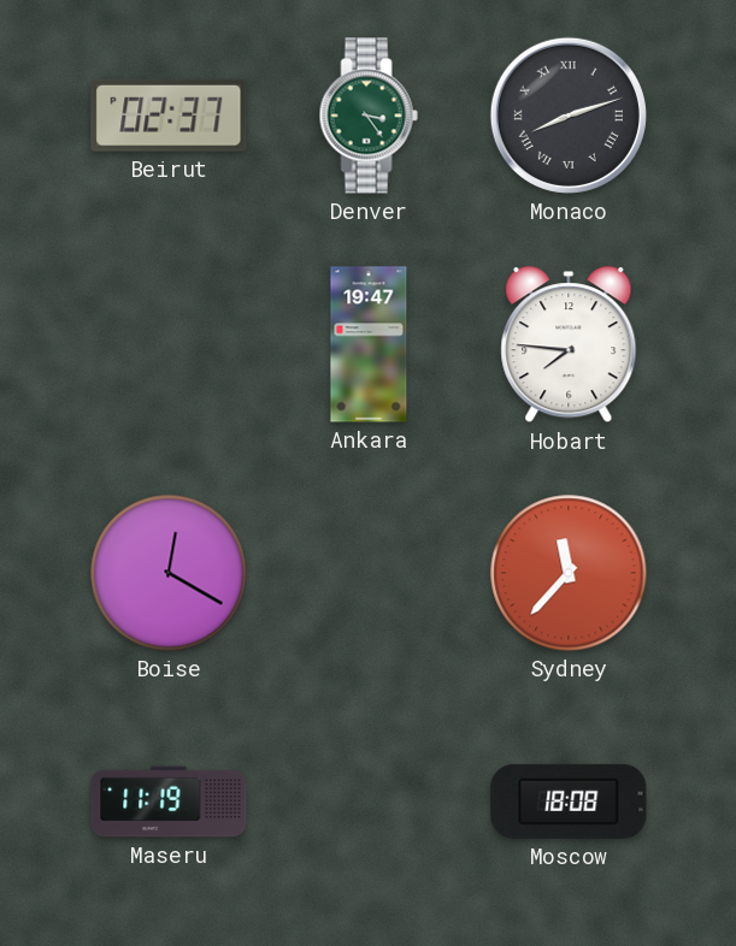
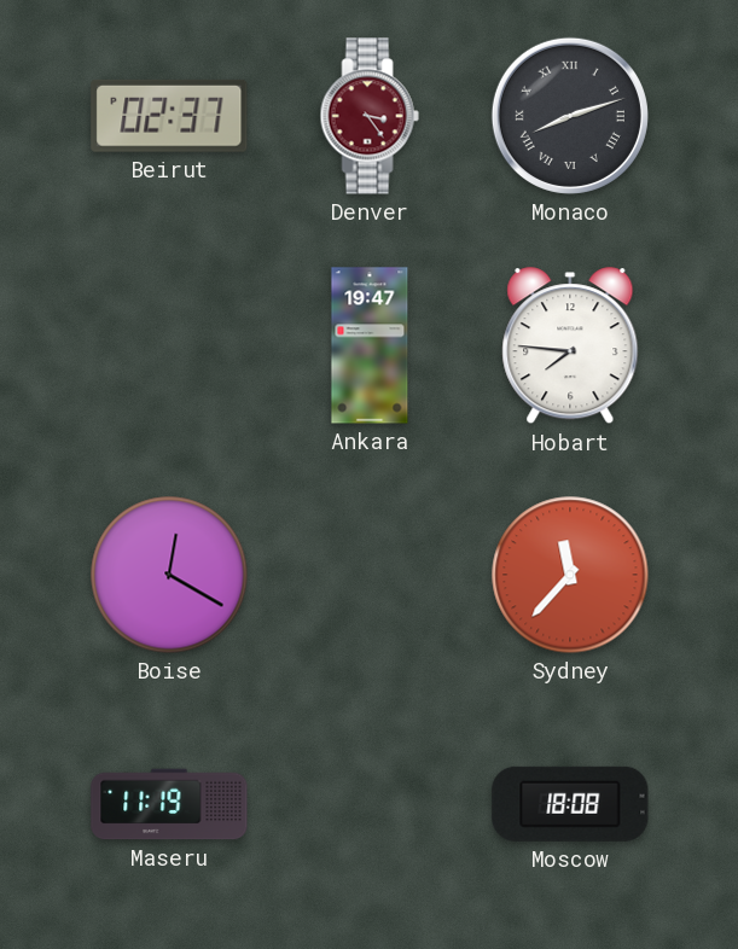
Denver dial: green -> burgundy
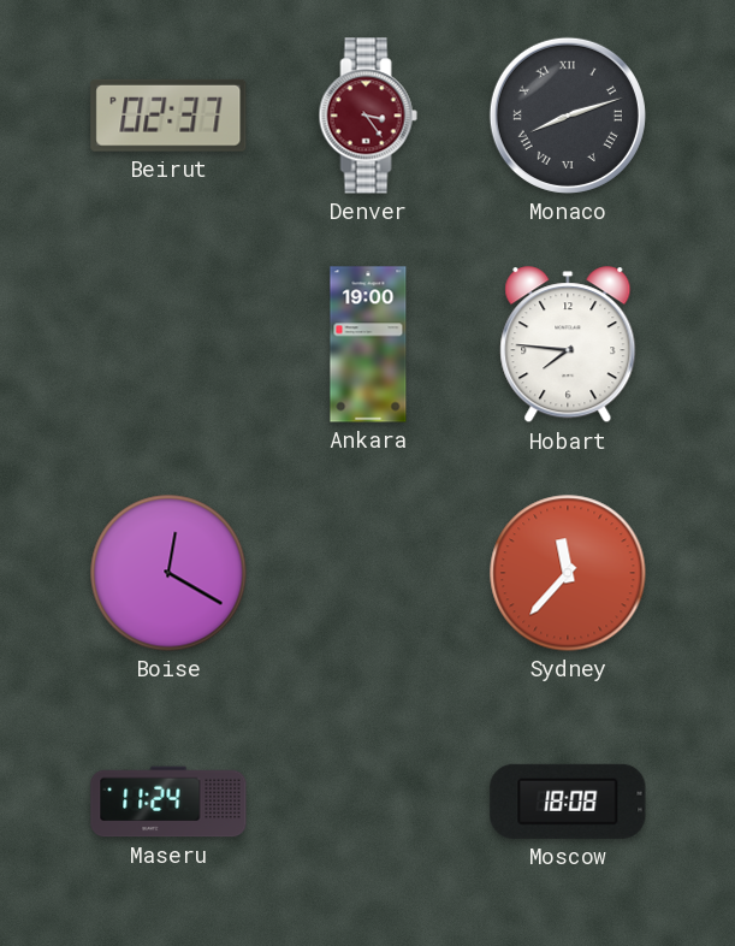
Ankara: 19:47 -> 19:00
Maseru: 11:19 -> 11:24
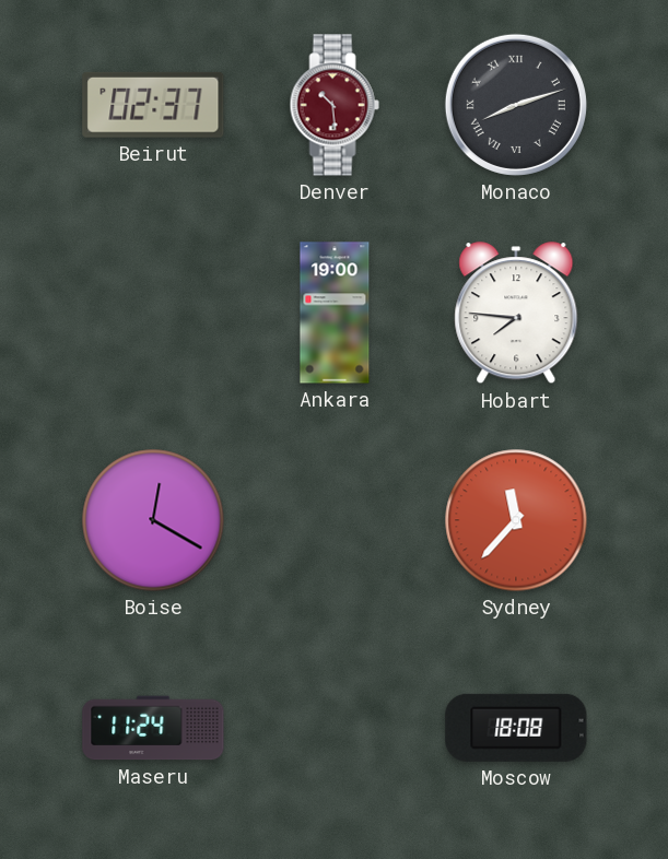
Denver: 3:24 -> 10:29
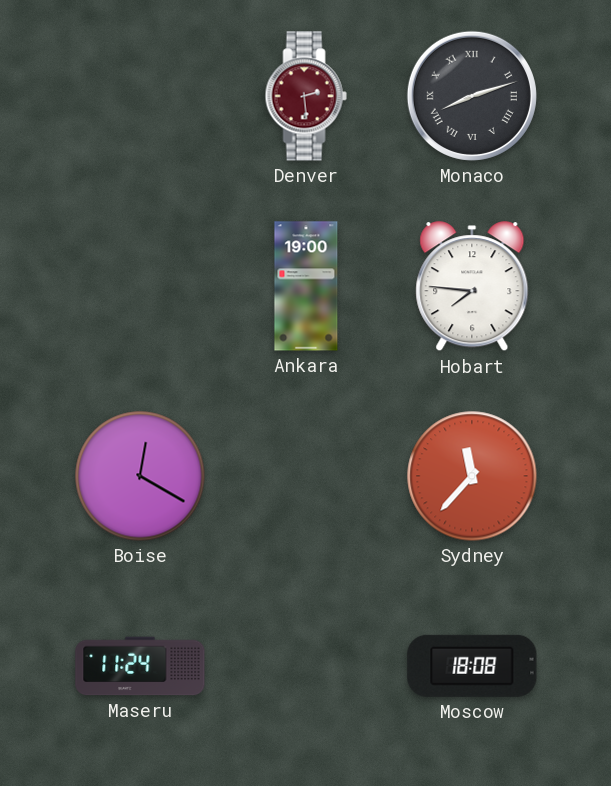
Beirut: 02:37 -> none
Denver: 10:29 -> 2:29
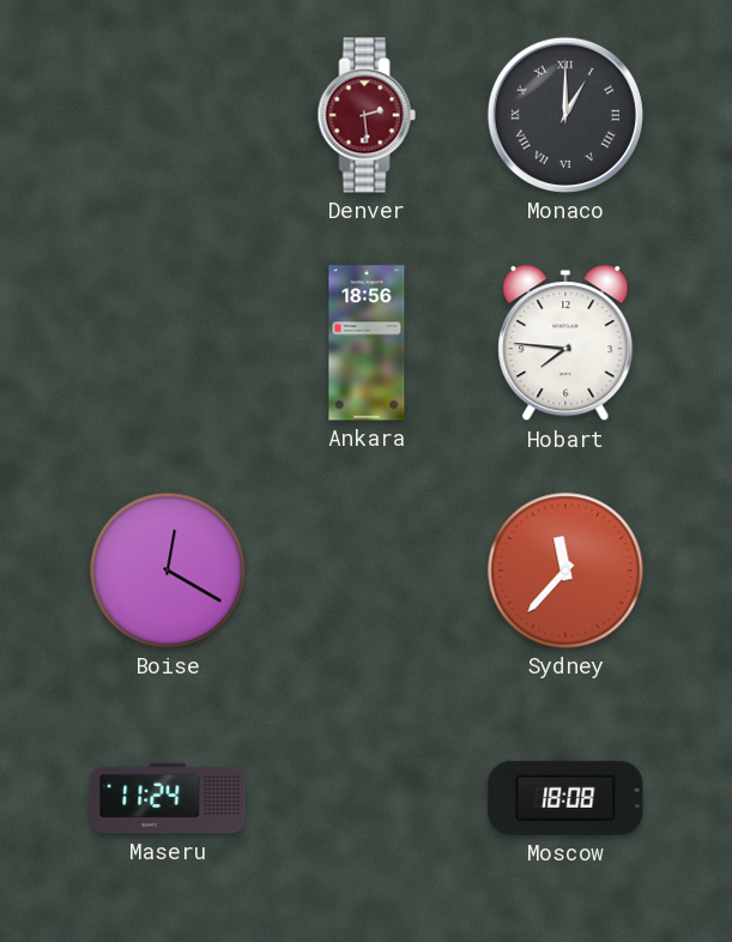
Monaco: 8:12 -> 1:00
Ankara: 19:00 -> 18:56
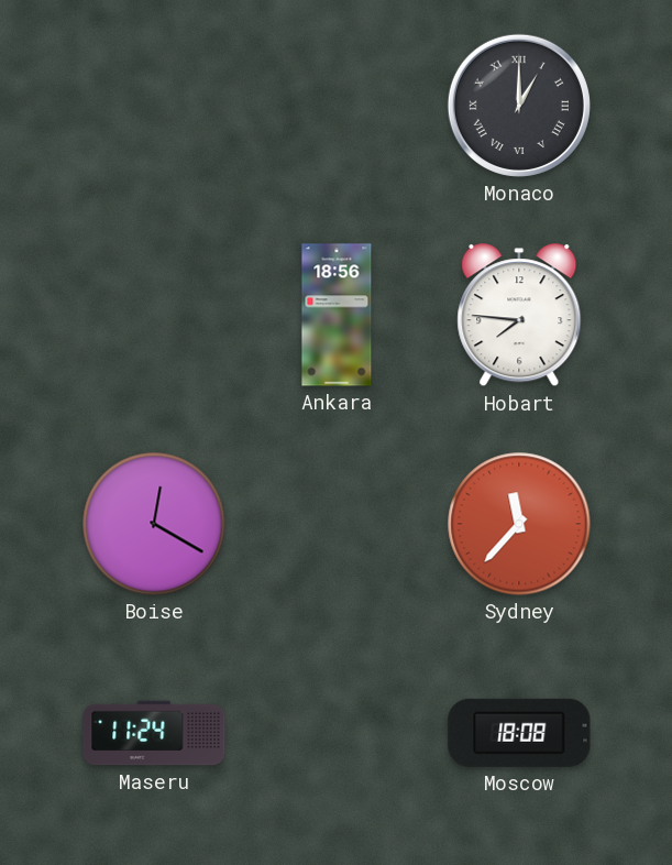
Denver: 2:29 -> none
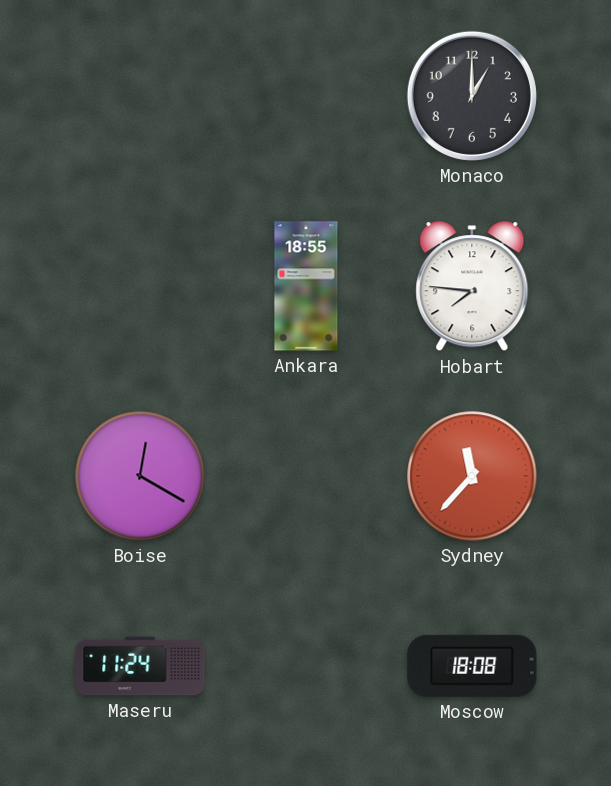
Monaco numerals: Roman -> Arabic
Ankara: 18:56 -> 18:55
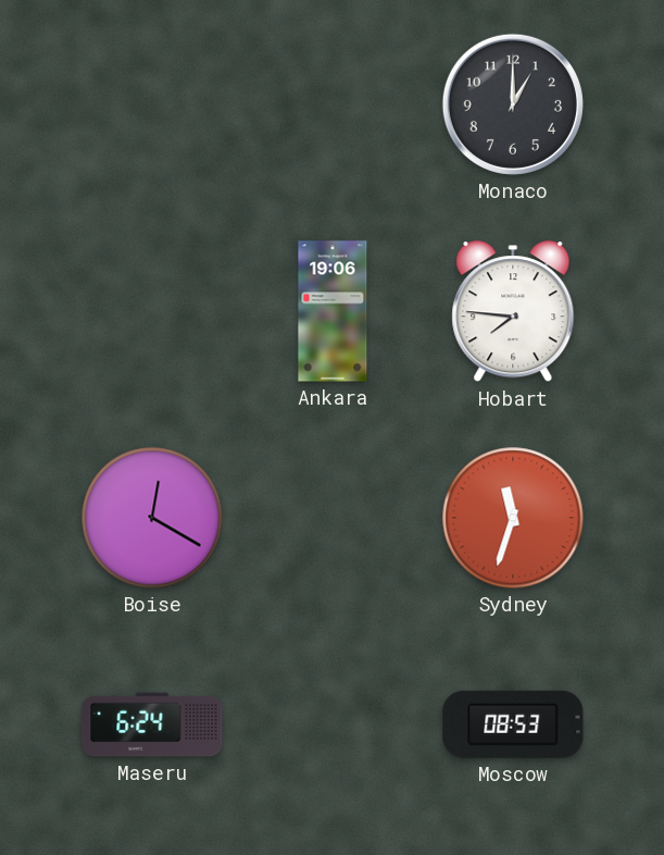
Ankara: 18:55 -> 19:06
Sydney: 11:37 -> 11:33
Maseru: 11:24 -> 6:24
Moscow: 18:08 -> 08:53
